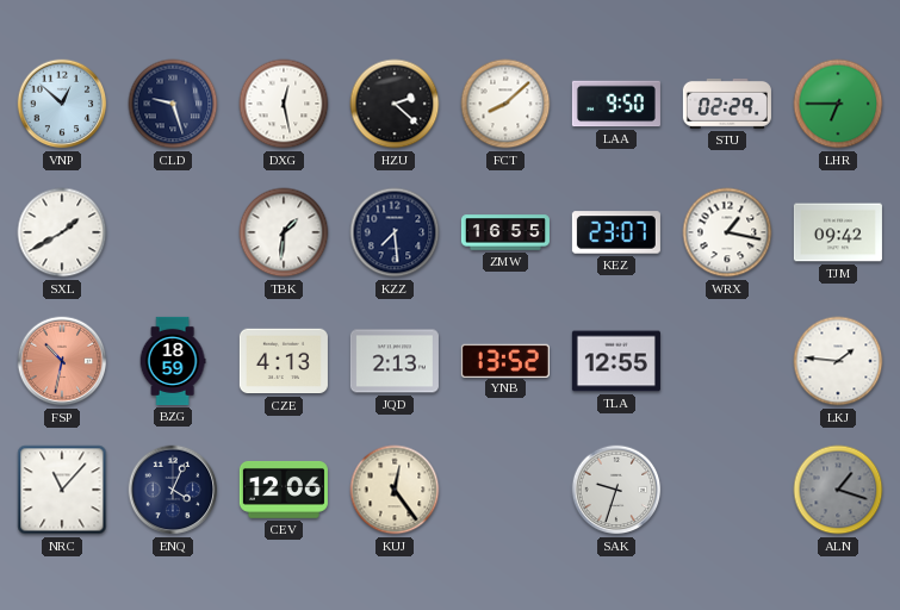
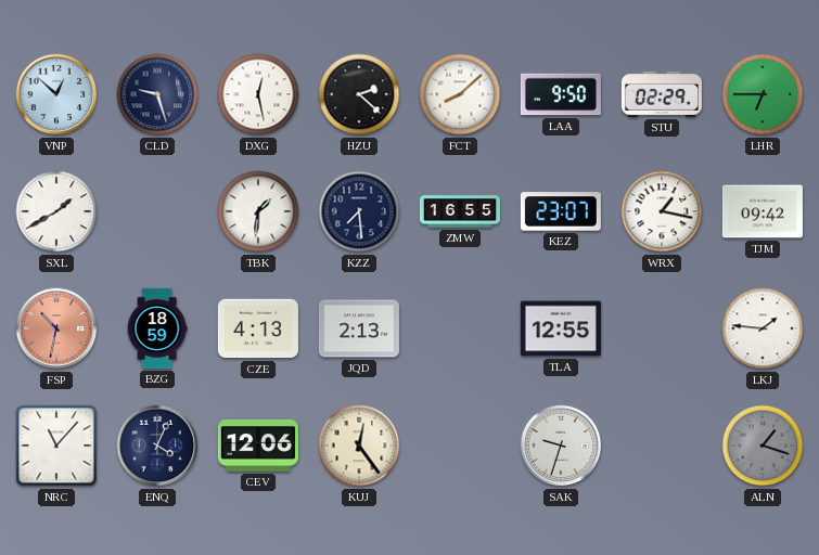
YNB: 13:52 -> none
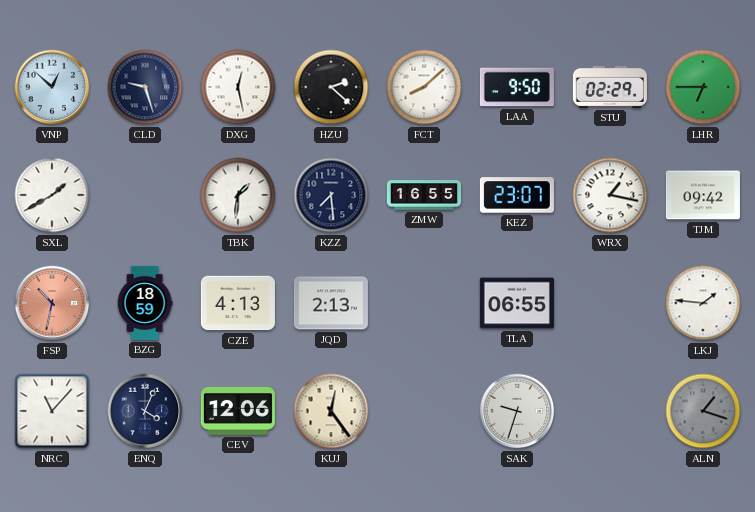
TLA: 12:55 -> 06:55
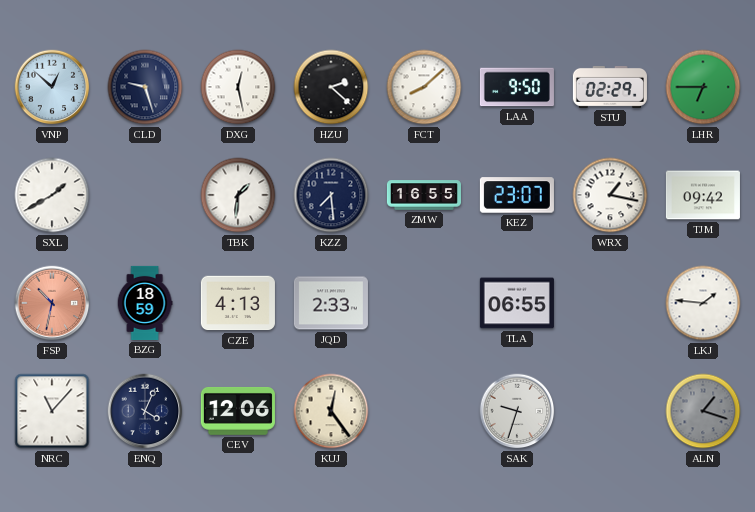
JQD: 2:13 -> 2:33
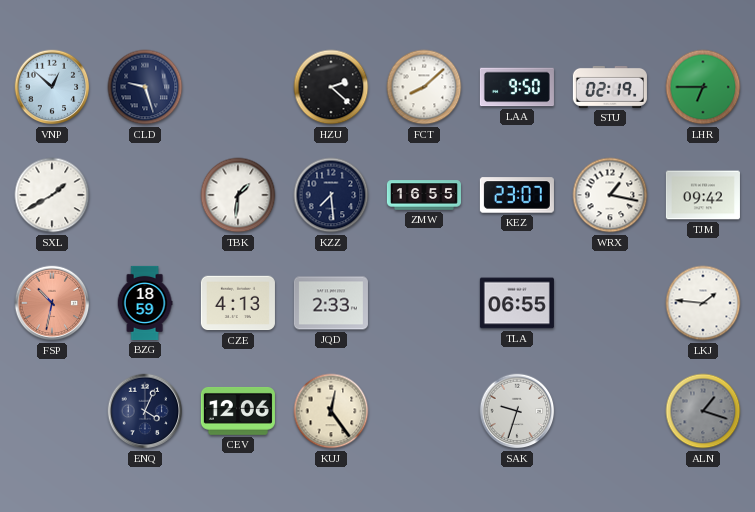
DXG: 12:28 -> none
STU: 02:29 -> 02:19
NRC: 11:07 -> none
